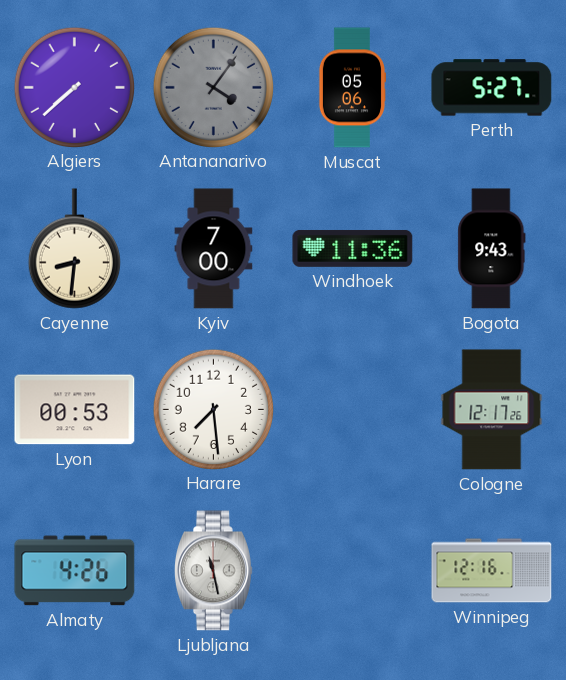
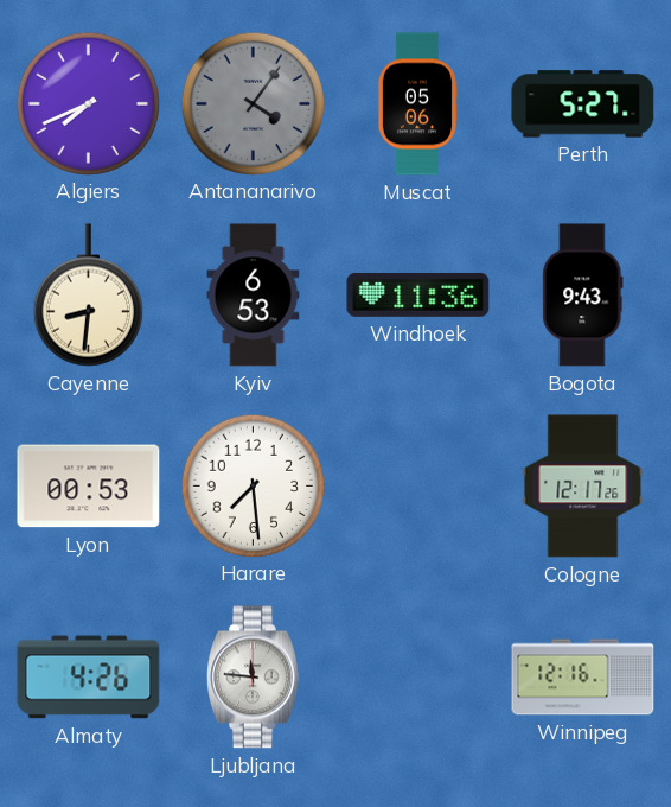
Algiers: 7:38 -> 7:41
Kyiv: 7:00 -> 6:53
Ljubljana: 11:28 -> 11:46
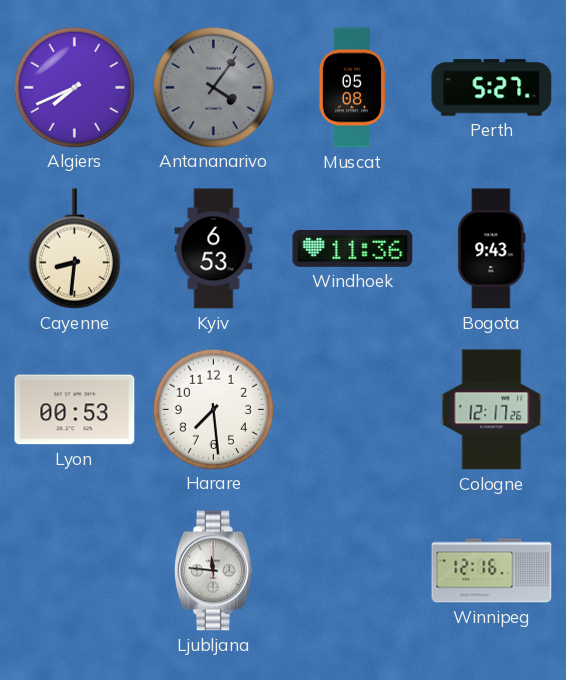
Muscat: 05:06 -> 05:08
Almaty: 4:26 -> none
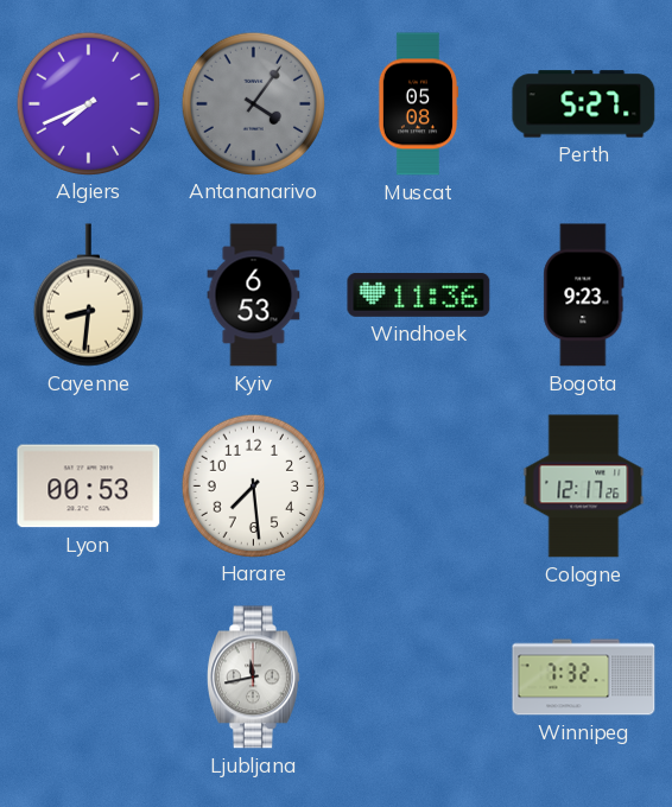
Bogota: 9:43 -> 9:23
Ljubljana: 11:46 -> 11:43
Winnipeg: 12:16 -> 7:32
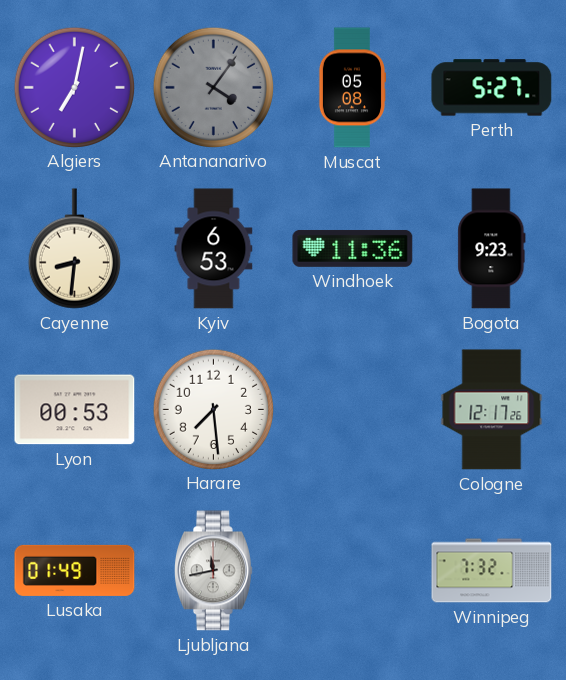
Algiers: 7:41 -> 7:02
Lusaka: none -> 01:49
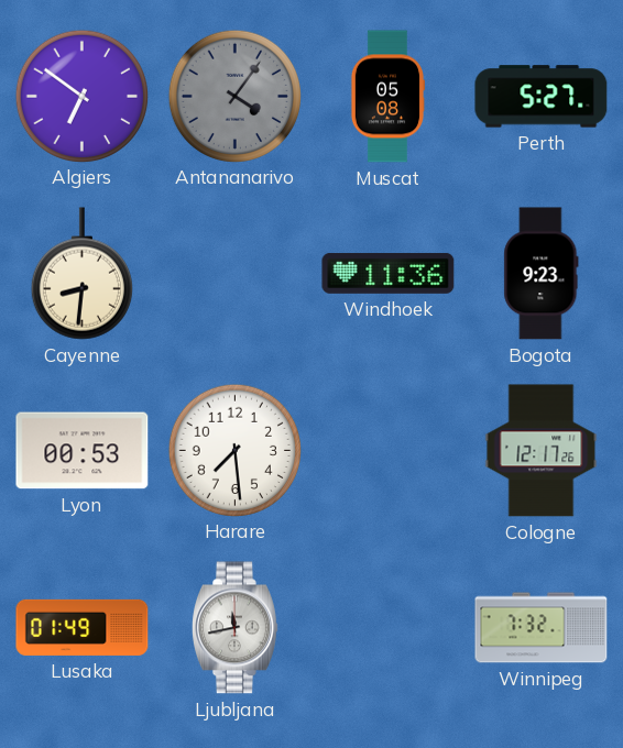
Algiers: 7:02 -> 6:51
Kyiv: 6:53 -> none
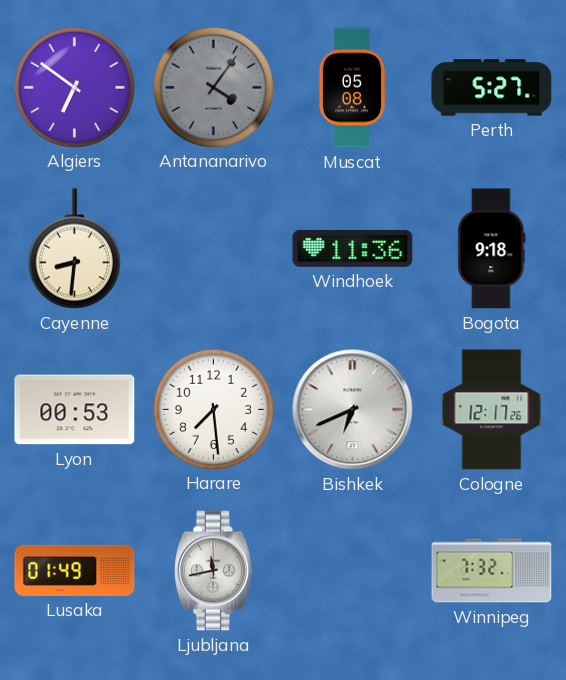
Bogota: 9:23 -> 9:18
Bishkek: none -> 6:41
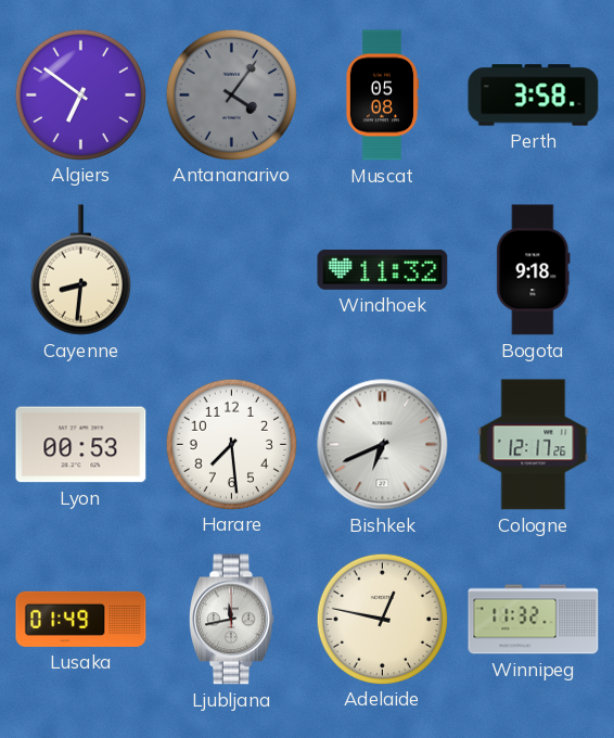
Perth: 5:27 -> 3:58
Windhoek: 11:36 -> 11:32
Adelaide: none -> 12:47
Winnipeg: 7:32 -> 11:32
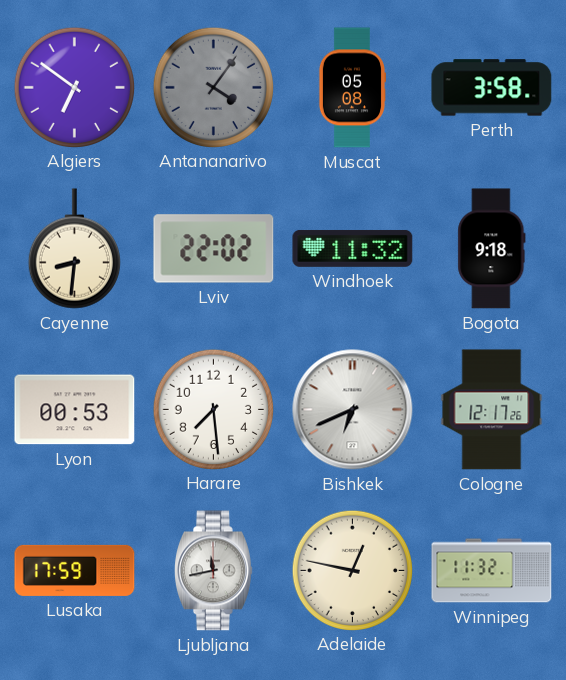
Lviv: none -> 22:02
Lusaka: 01:49 -> 17:59
